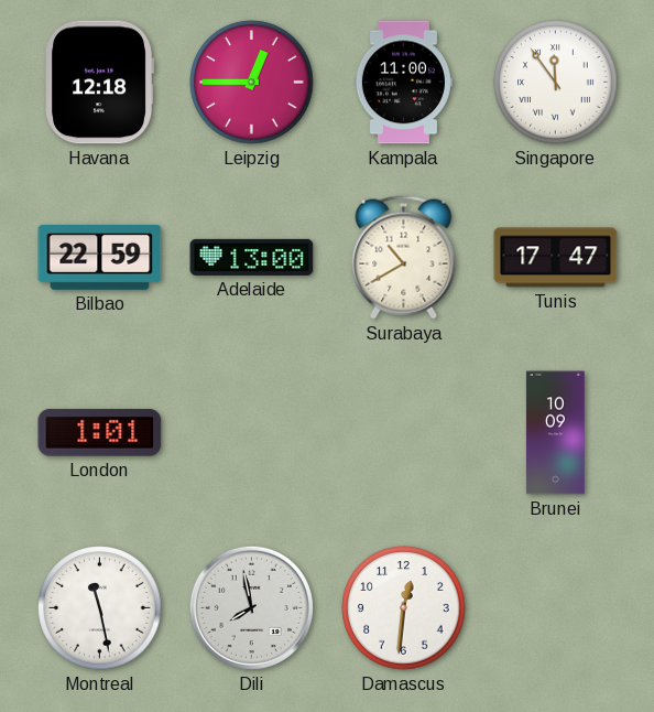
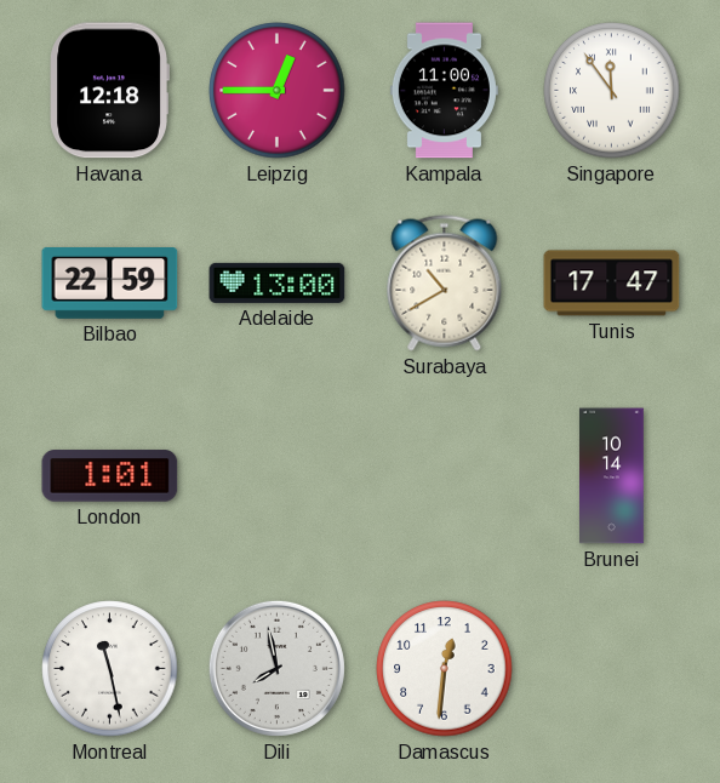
Brunei: 10:09 -> 10:14
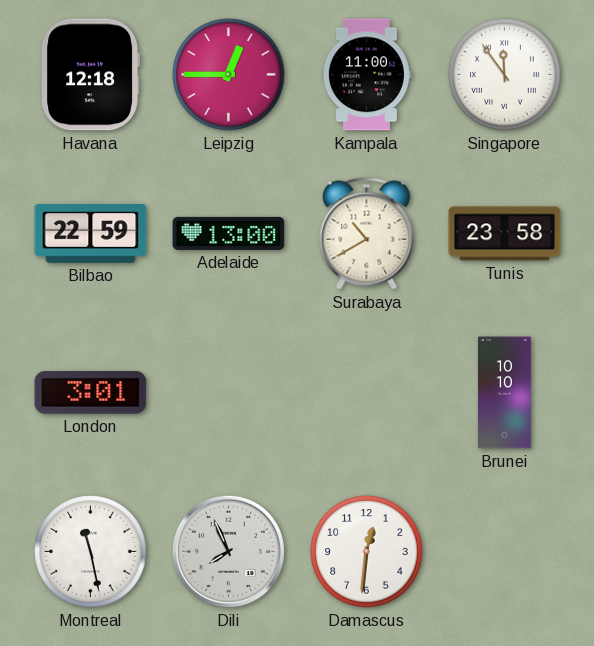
Tunis: 17:47 -> 23:58
London: 1:01 -> 3:01
Brunei: 10:14 -> 10:10
Dili: 7:58 -> 7:56
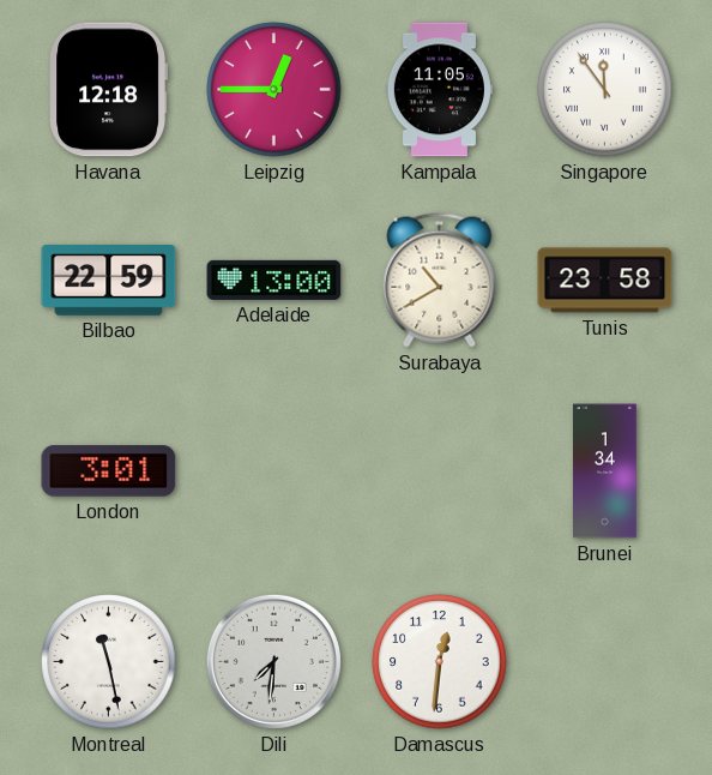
Kampala: 11:00 -> 11:05
Brunei: 10:10 -> 1:34
Dili: 7:56 -> 7:31
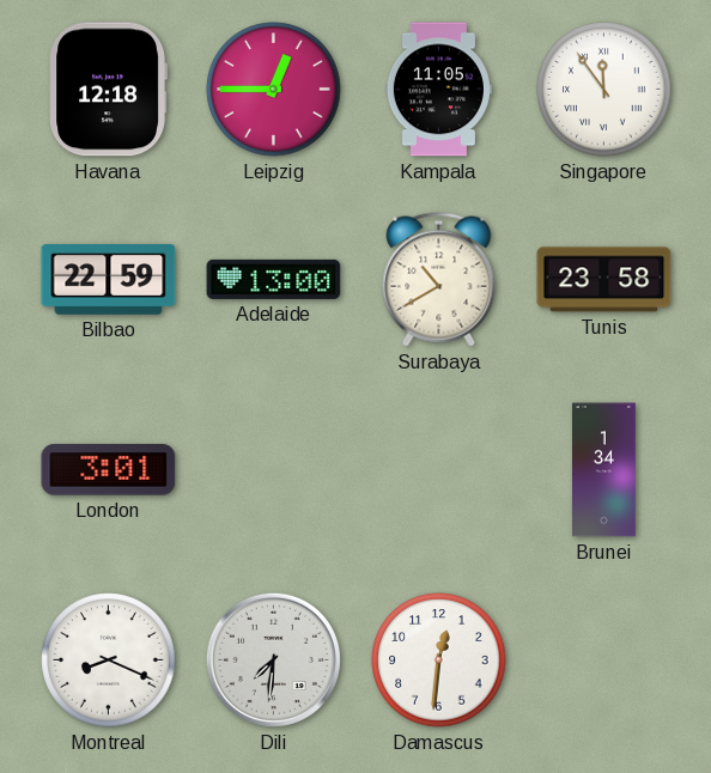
Montreal: 11:28 -> 8:19
